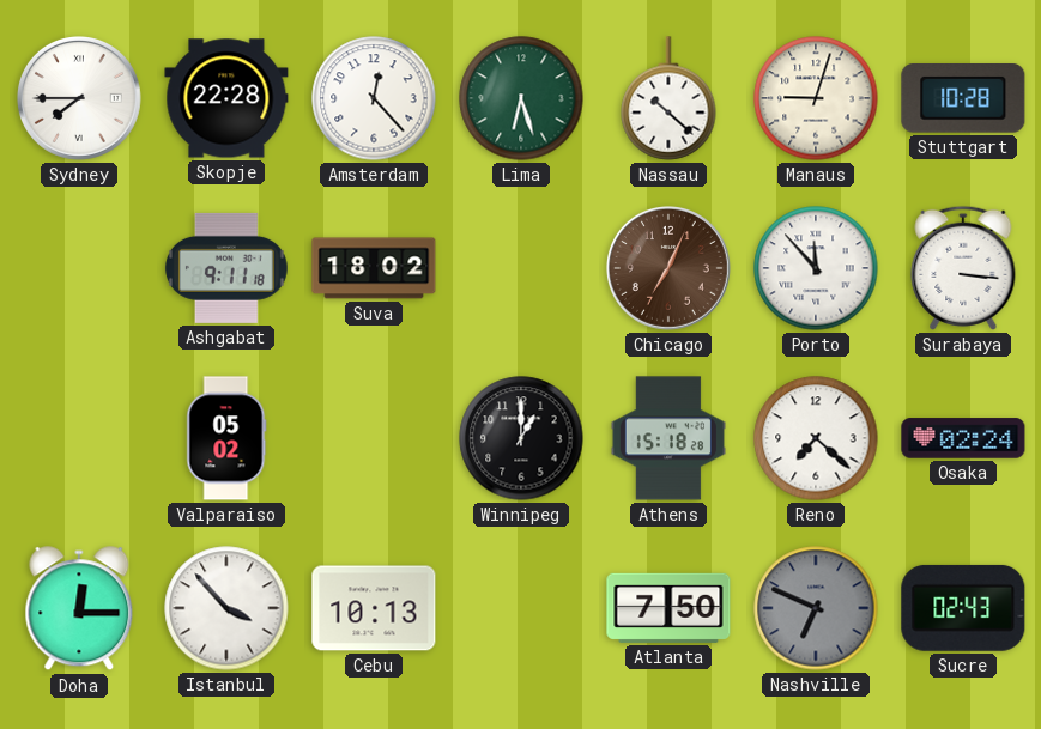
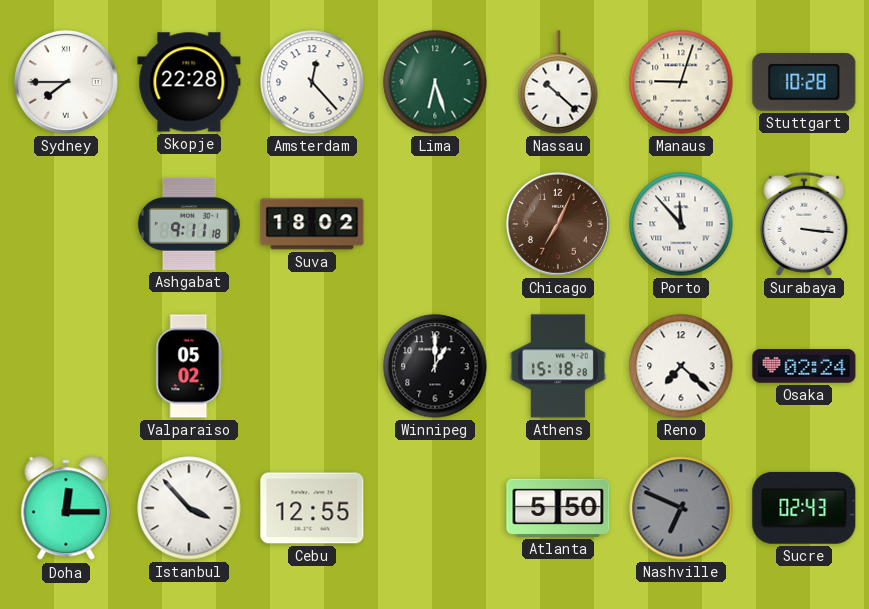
Cebu: 10:13 -> 12:55
Atlanta: 7:50 -> 5:50
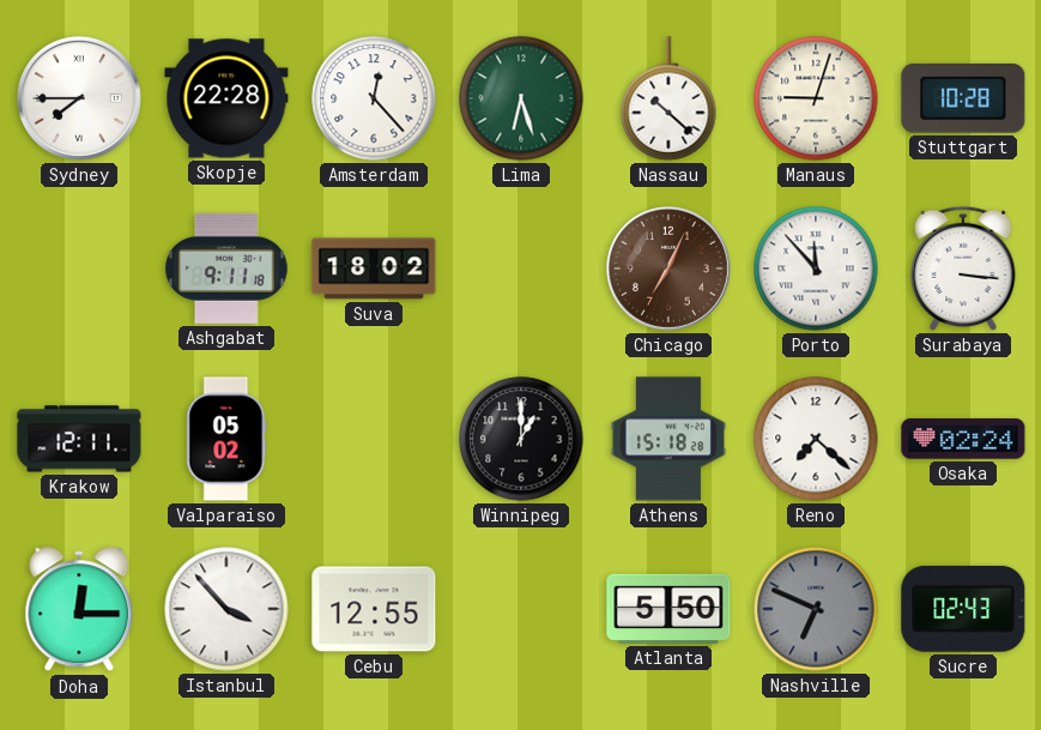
Krakow: none -> 12:11
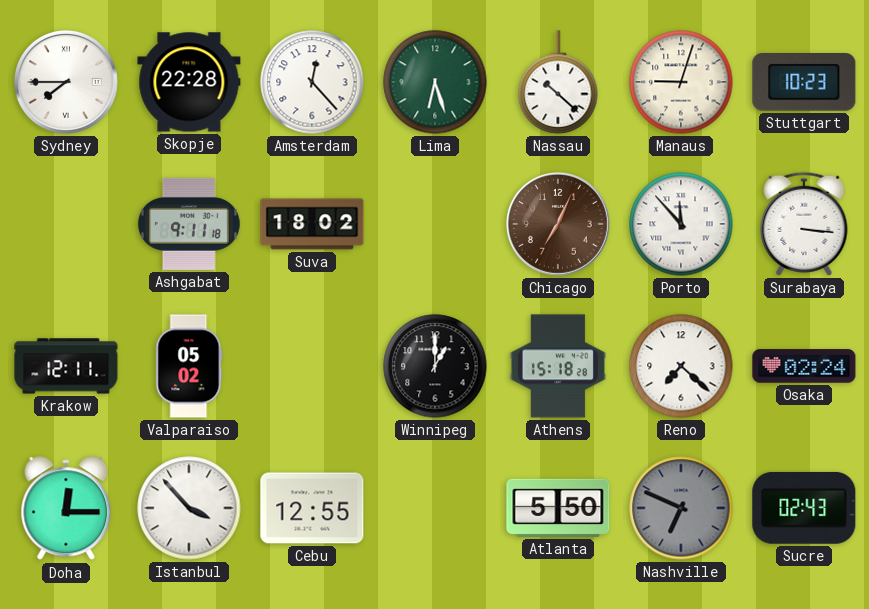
Stuttgart: 10:28 -> 10:23
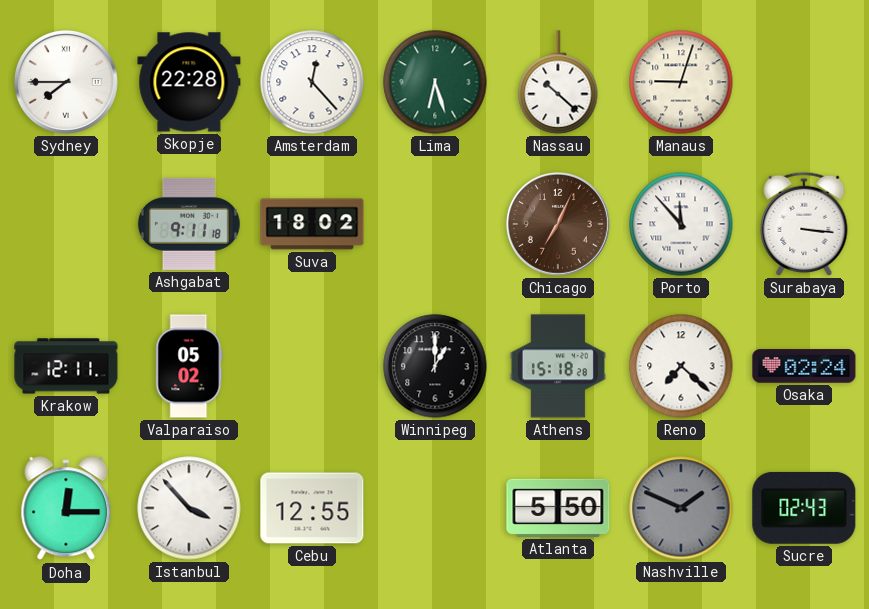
Stuttgart: 10:23 -> none
Nashville: 6:49 -> 1:49
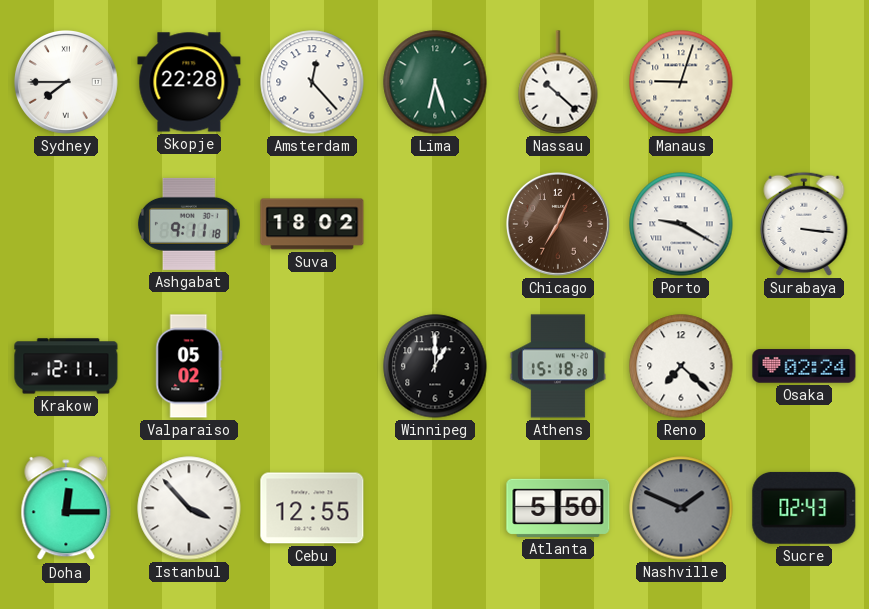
Porto: 11:53 -> 9:20
